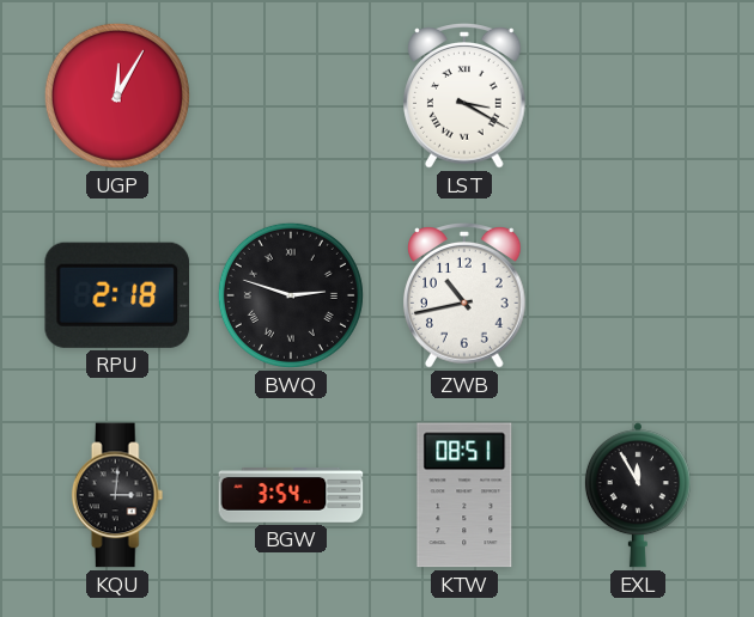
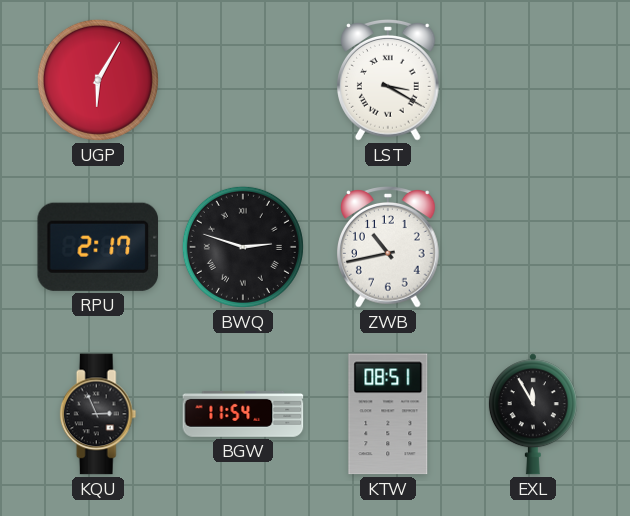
UGP: 12:05 -> 6:05
RPU: 2:18 -> 2:17
KQU: 3:01 -> 2:56
BGW: 3:54 -> 11:54
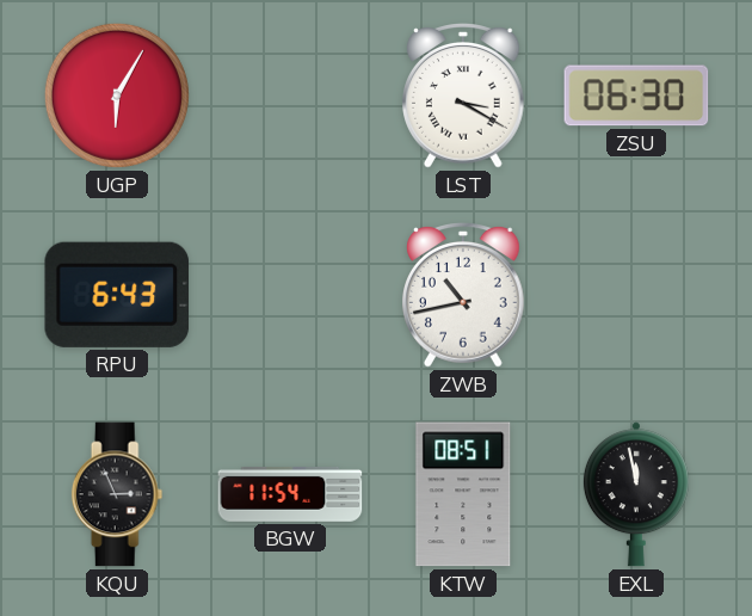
ZSU: none -> 06:30
RPU: 2:17 -> 6:43
BWQ: 2:48 -> none
EXL: 11:55 -> 11:58
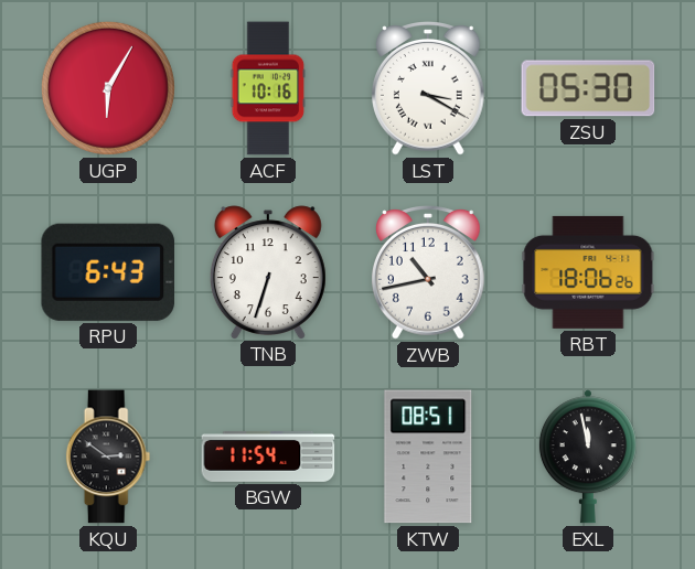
ACF: none -> 10:16
ZSU: 06:30 -> 05:30
TNB: none -> 6:33
RBT: none -> 18:06
KQU: 2:56 -> 2:51
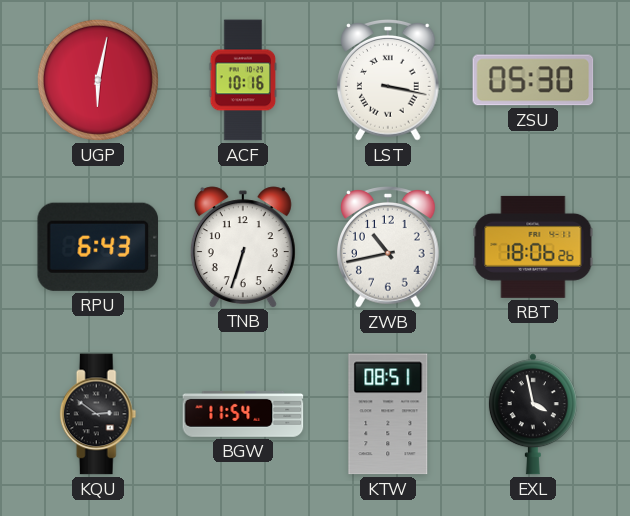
UGP: 6:05 -> 6:02
LST: 3:20 -> 3:17
EXL: 11:58 -> 3:58
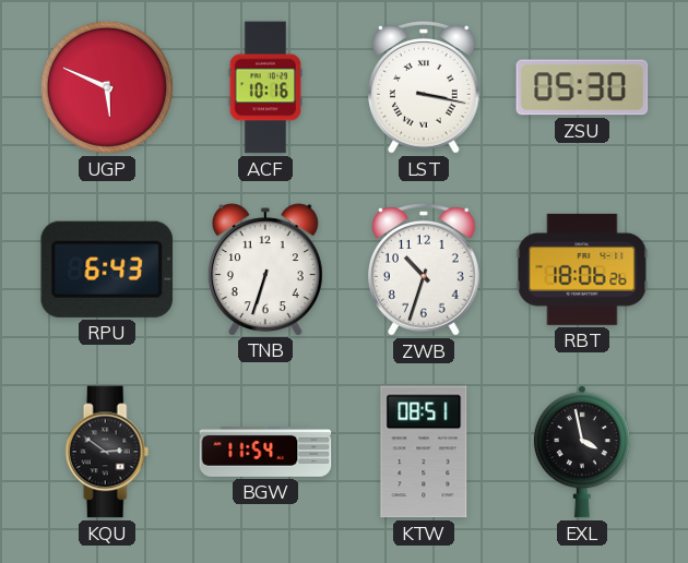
UGP: 6:02 -> 5:49
ZWB: 10:43 -> 10:33
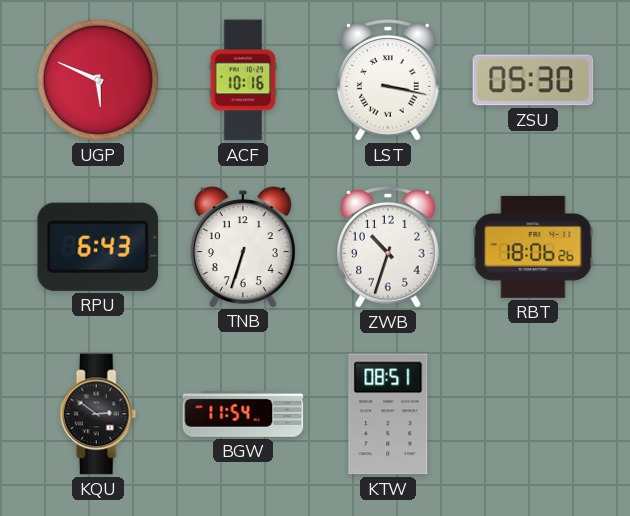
EXL: 3:58 -> none
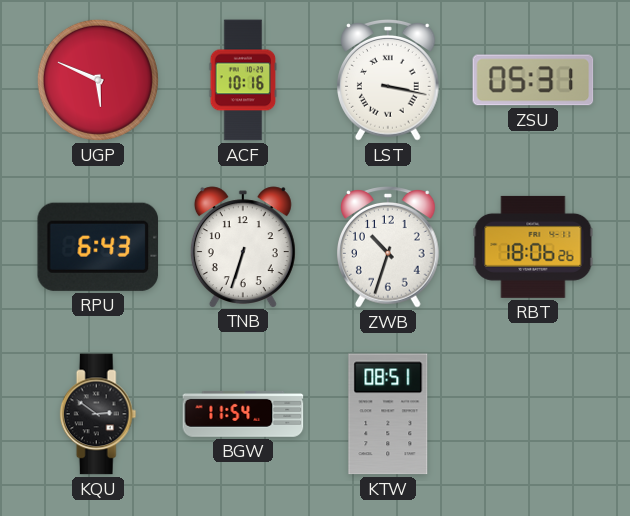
ZSU: 05:30 -> 05:31
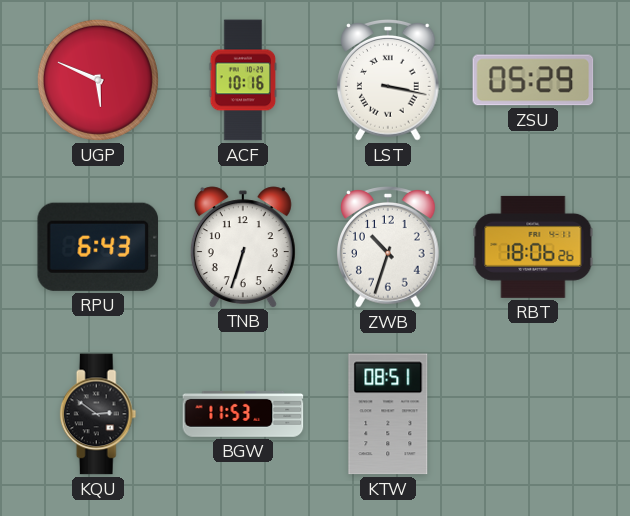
ZSU: 05:31 -> 05:29
BGW: 11:54 -> 11:53
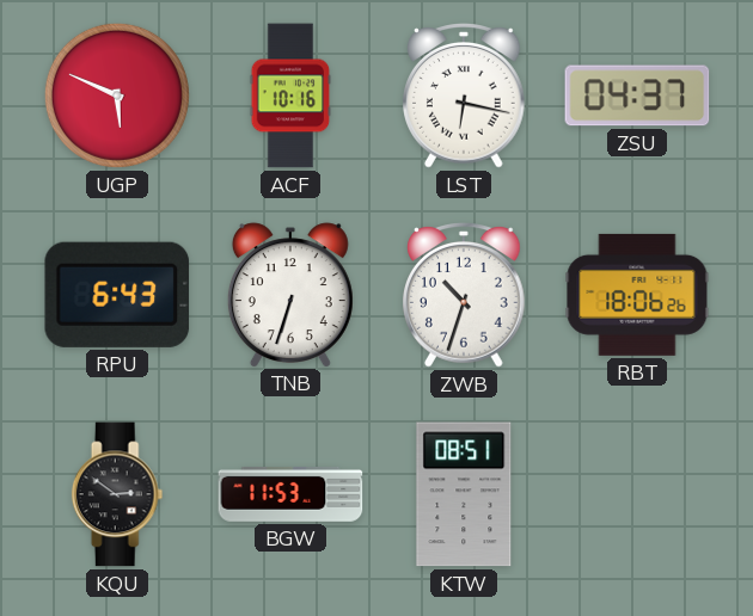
LST: 3:17 -> 6:17
ZSU: 05:29 -> 04:37
